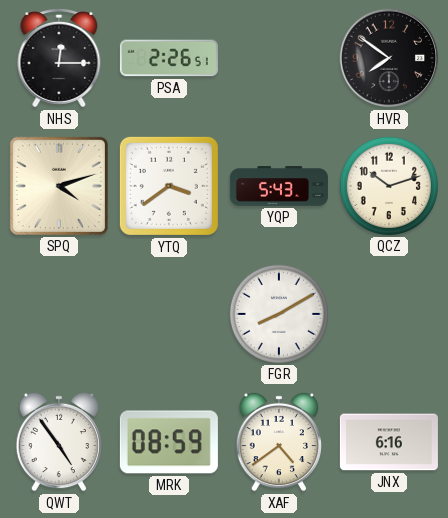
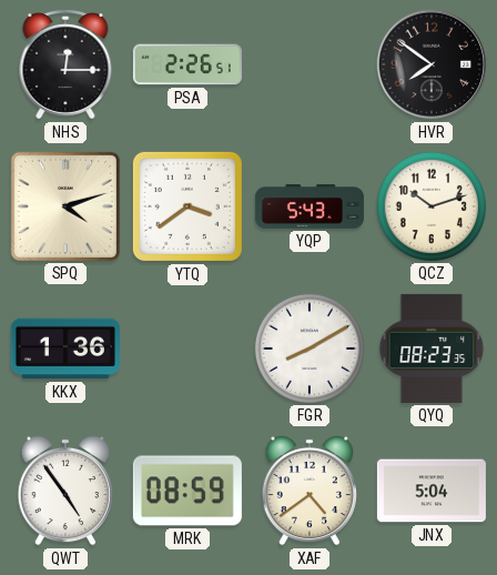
KKX: none -> 1:36
QYQ: none -> 08:23
JNX: 6:16 -> 5:04
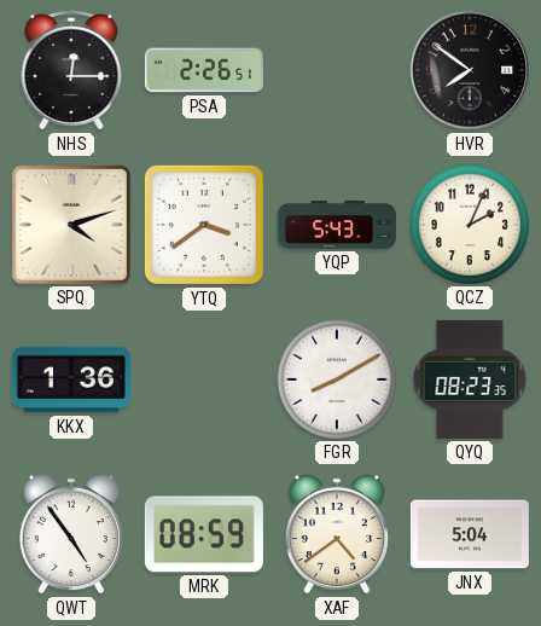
QCZ: 10:12 -> 2:04
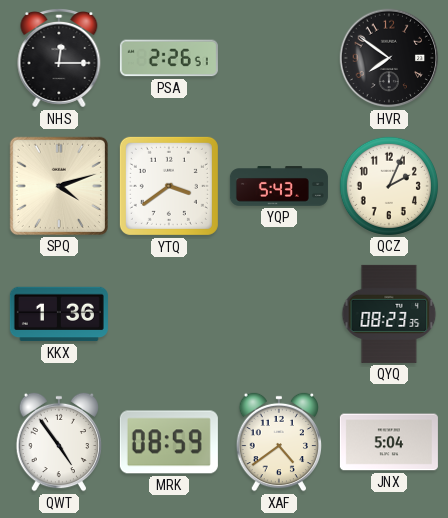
FGR: 8:10 -> none
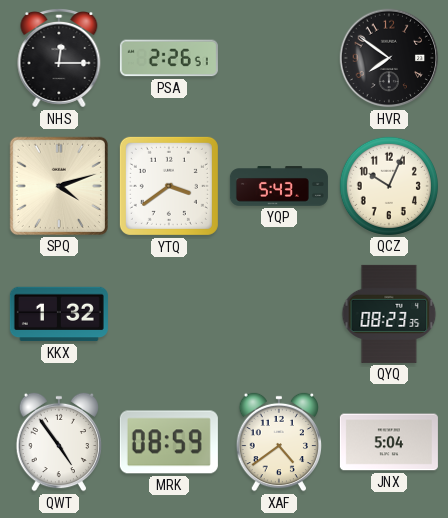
QCZ: 2:04 -> 10:04
KKX: 1:36 -> 1:32
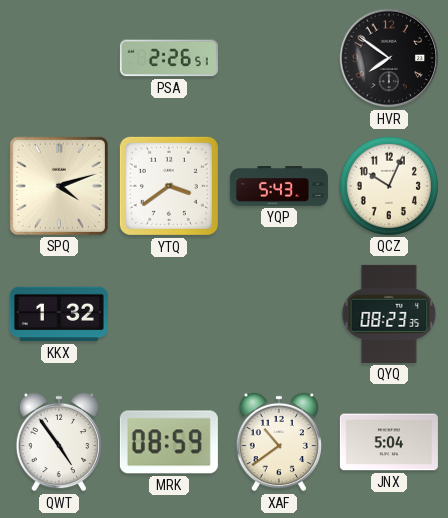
NHS: 12:15 -> none
XAF: 4:39 -> 10:39
